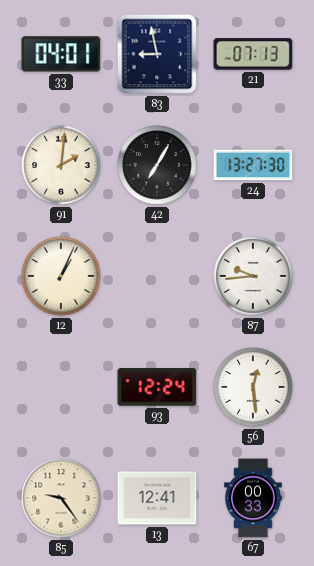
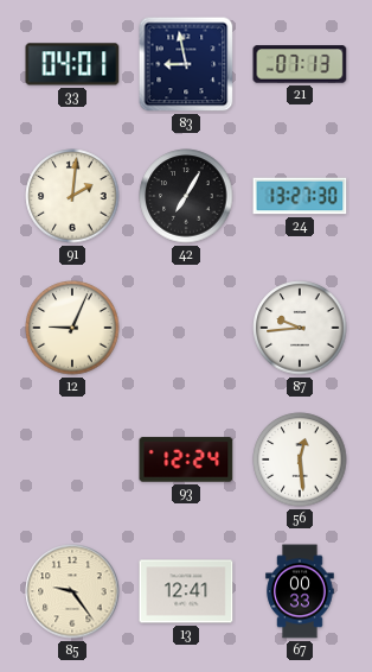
12: 1:04 -> 9:04
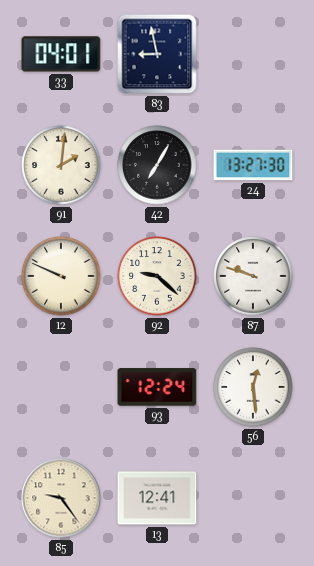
21: 07:13 -> none
12: 9:04 -> 9:49
92: none -> 9:22
87: 9:44 -> 9:48
67: 00:33 -> none
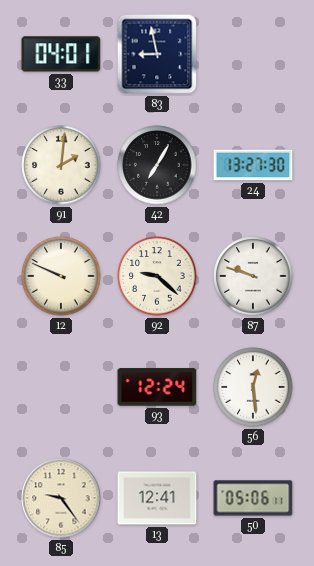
50: none -> 05:06
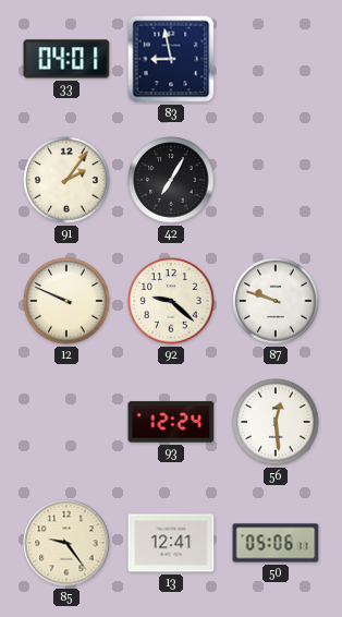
91: 2:01 -> 2:06
24: 13:27 -> none
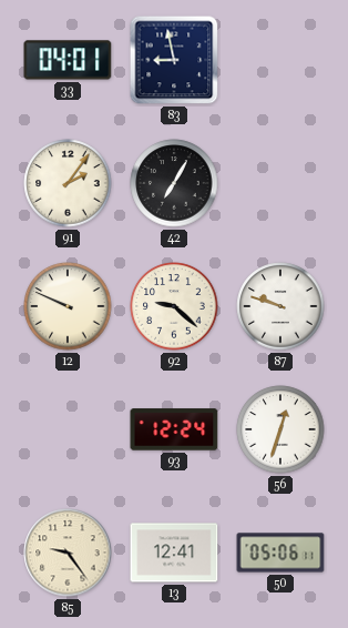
56: 12:29 -> 12:33
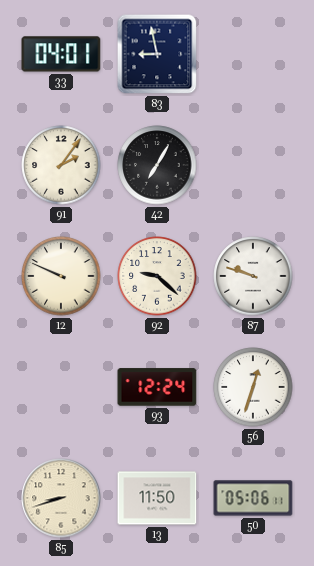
85: 9:24 -> 8:42
13: 12:41 -> 11:50
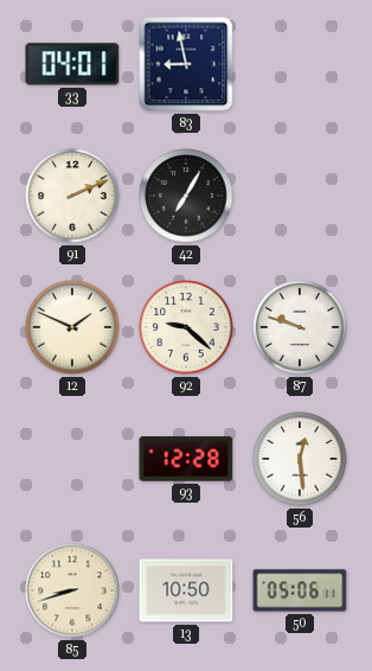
91: 2:06 -> 2:11
12: 9:49 -> 1:49
93: 12:24 -> 12:28
56: 12:33 -> 12:29
13: 11:50 -> 10:50
